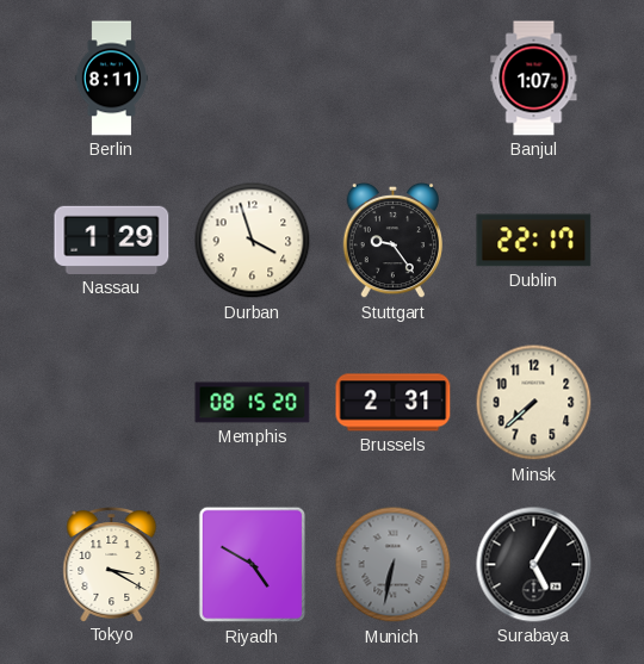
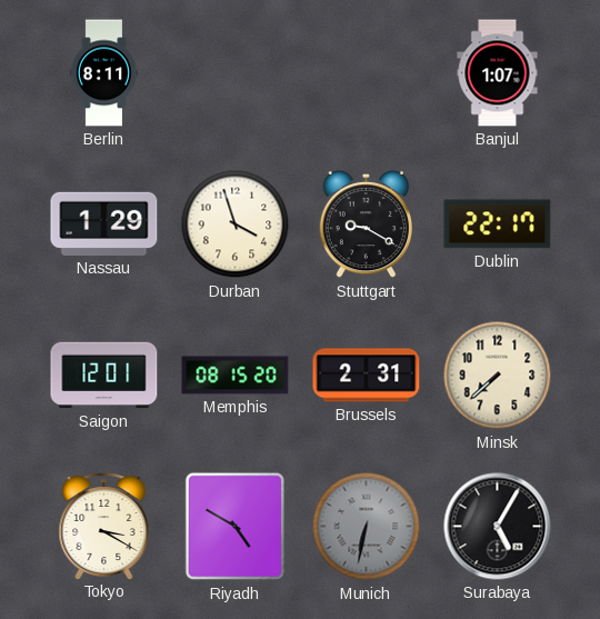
Stuttgart: 9:24 -> 9:20
Saigon: none -> 12:01
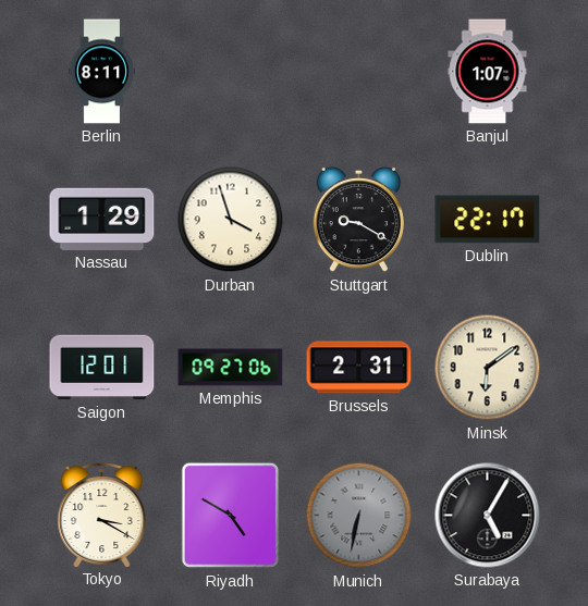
Memphis: 08:15 -> 09:27
Minsk: 7:38 -> 6:09
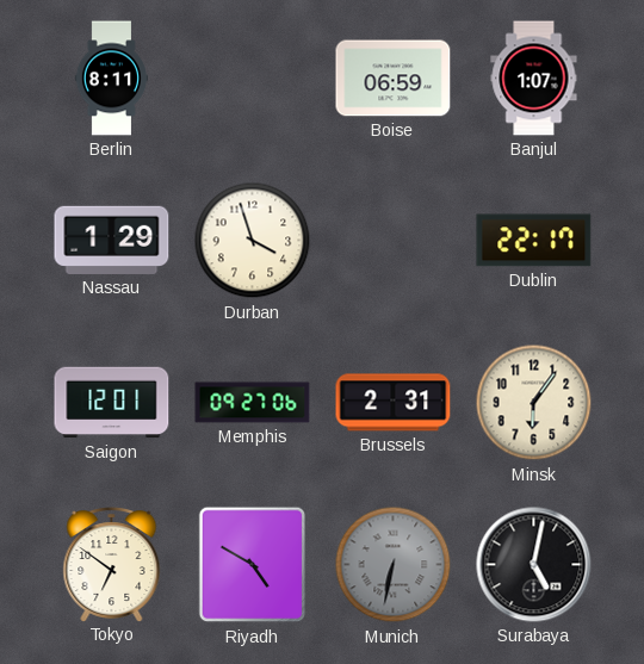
Boise: none -> 06:59
Stuttgart: 9:20 -> none
Minsk: 6:09 -> 6:06
Tokyo: 3:20 -> 6:51
Surabaya: 5:05 -> 5:02
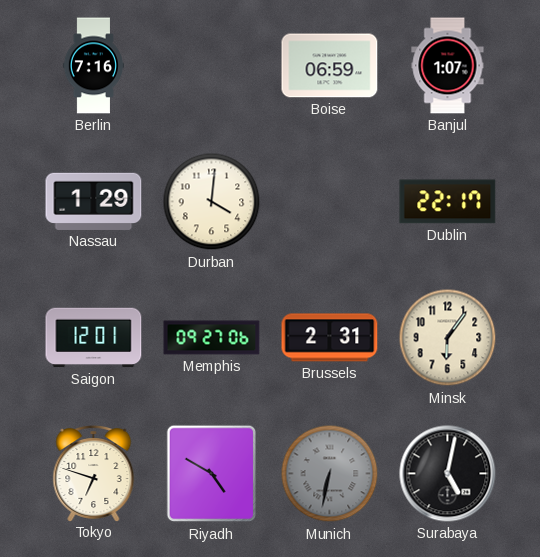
Berlin: 8:11 -> 7:16
Durban: 3:57 -> 4:01
Tokyo: 6:51 -> 6:48
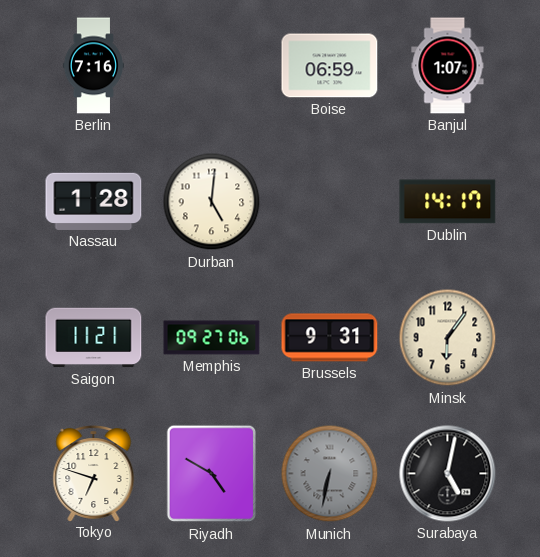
Nassau: 1:29 -> 1:28
Durban: 4:01 -> 5:01
Dublin: 22:17 -> 14:17
Saigon: 12:01 -> 11:21
Brussels: 2:31 -> 9:31
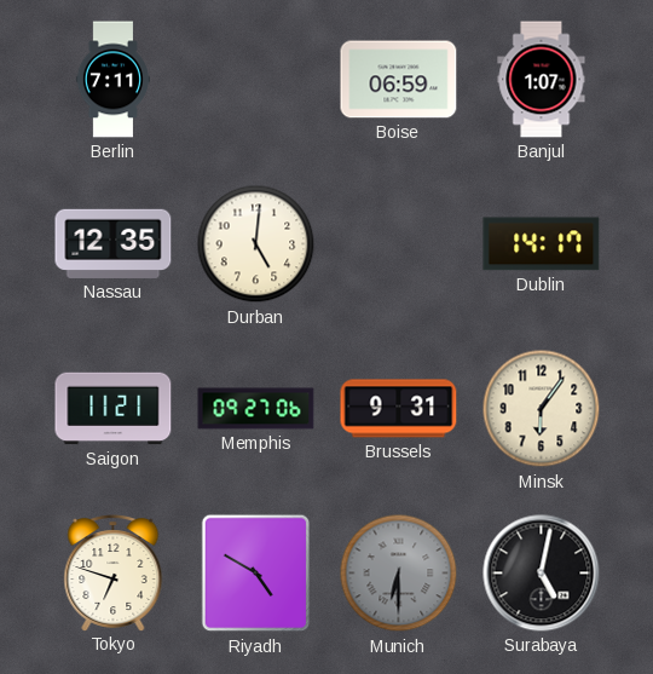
Berlin: 7:16 -> 7:11
Nassau: 1:28 -> 12:35
Munich: 6:32 -> 6:30
